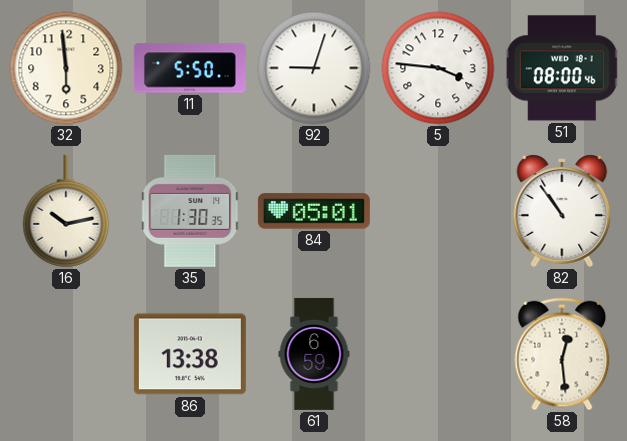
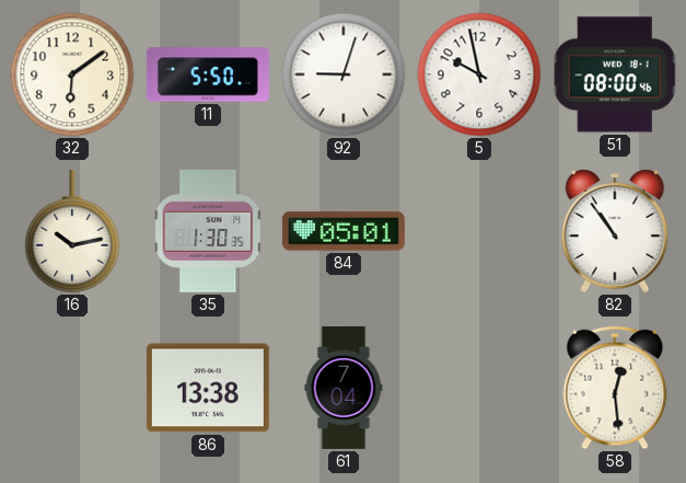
32: 5:59 -> 6:09
5: 3:46 -> 9:58
61: 6:59 -> 7:04
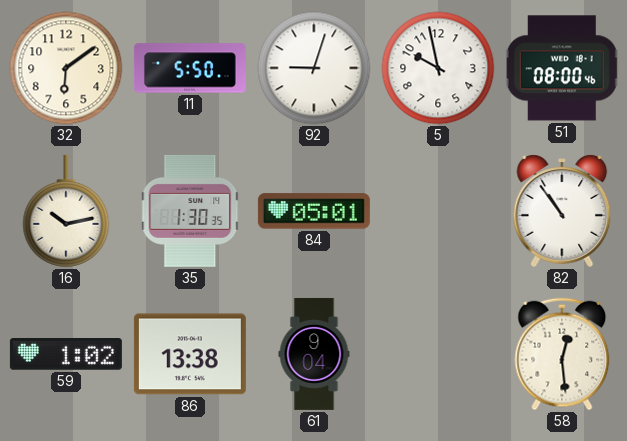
59: none -> 1:02
61: 7:04 -> 9:04
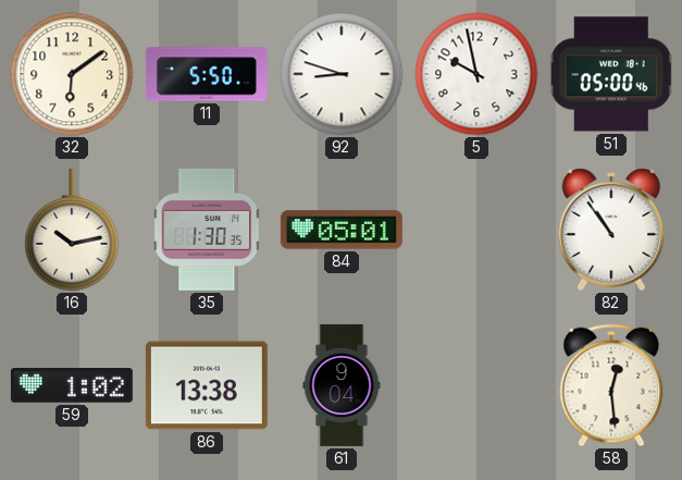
92: 9:03 -> 8:48
51: 08:00 -> 05:00
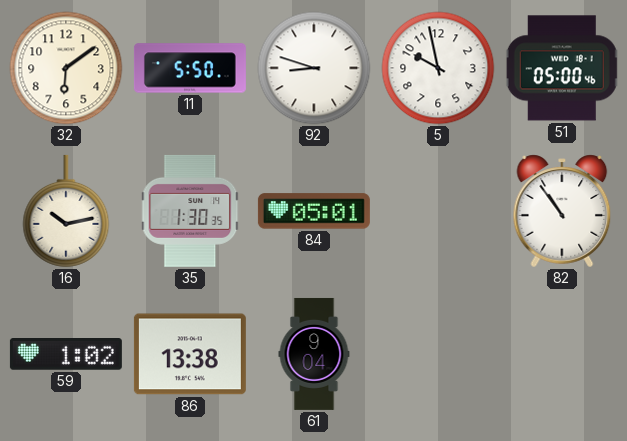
58: 12:29 -> none
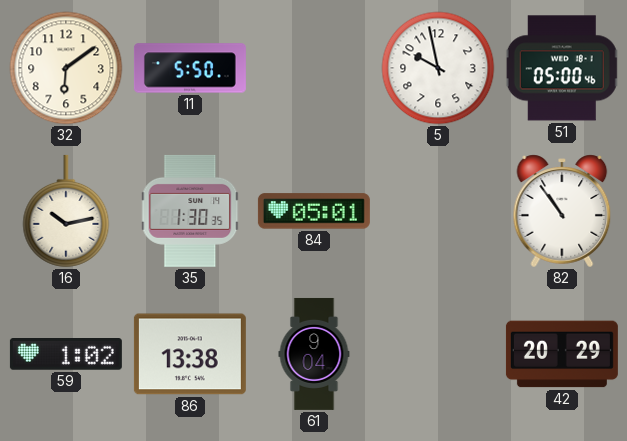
92: 8:48 -> none
42: none -> 20:29
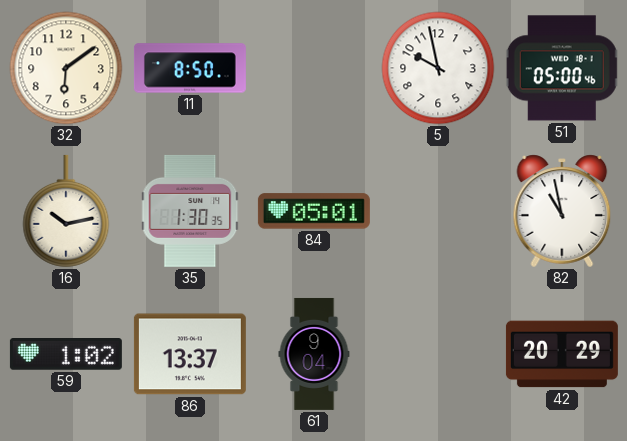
11: 5:50 -> 8:50
82: 10:54 -> 10:58
86: 13:38 -> 13:37
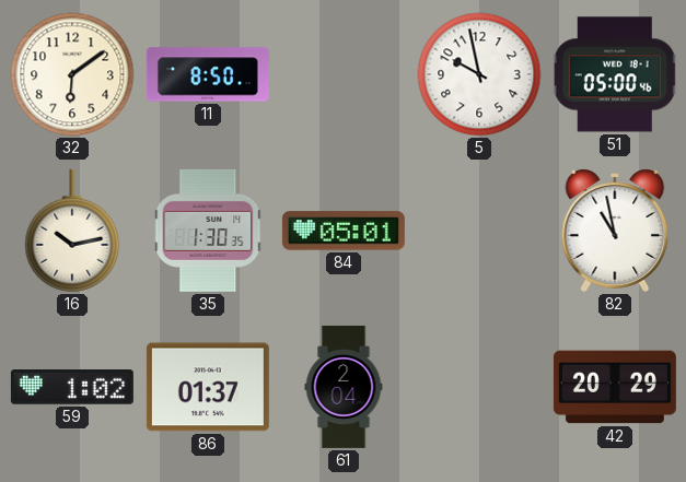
86: 13:37 -> 01:37
61: 9:04 -> 2:04
